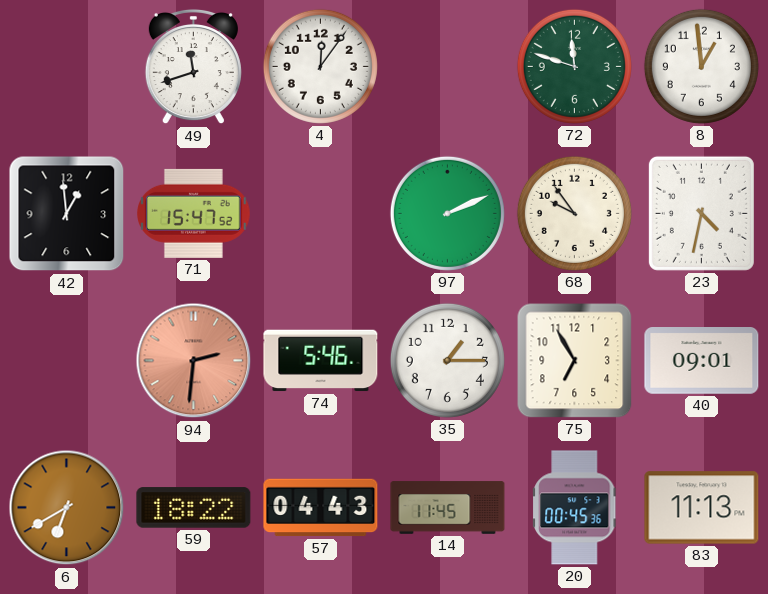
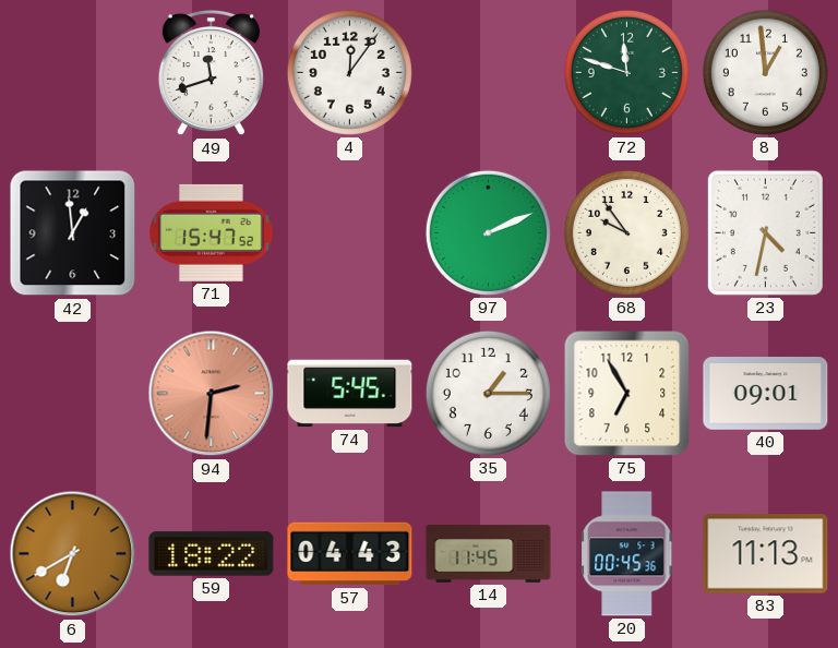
74: 5:46 -> 5:45
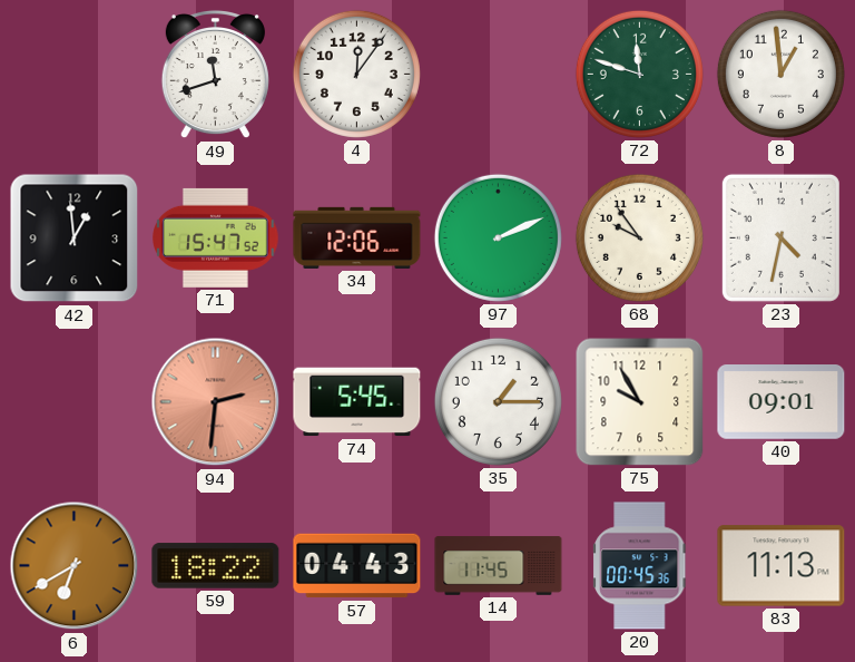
34: none -> 12:06
75: 6:55 -> 9:55
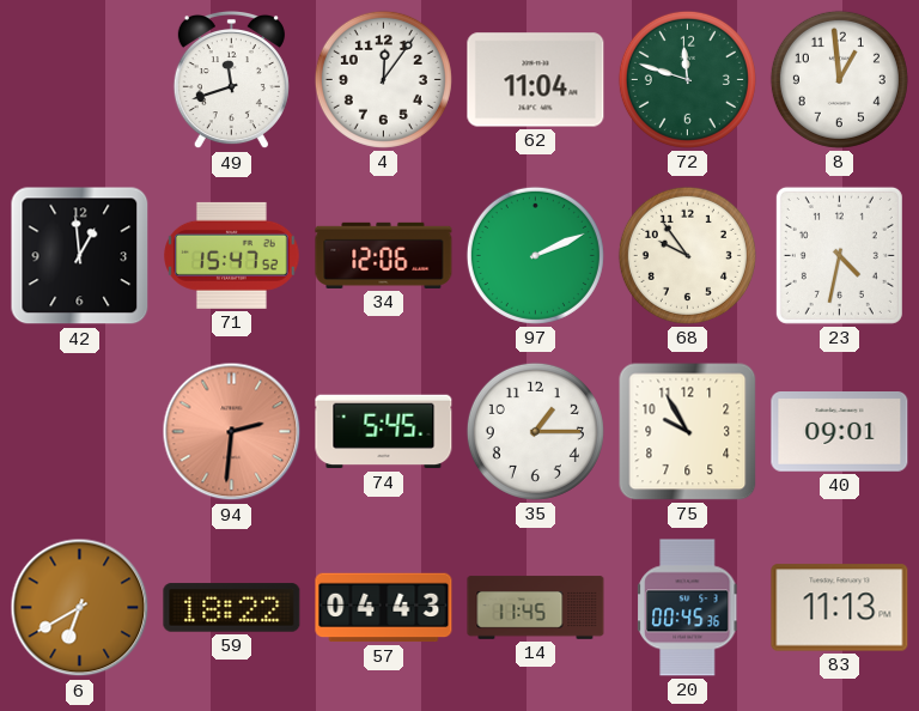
62: none -> 11:04
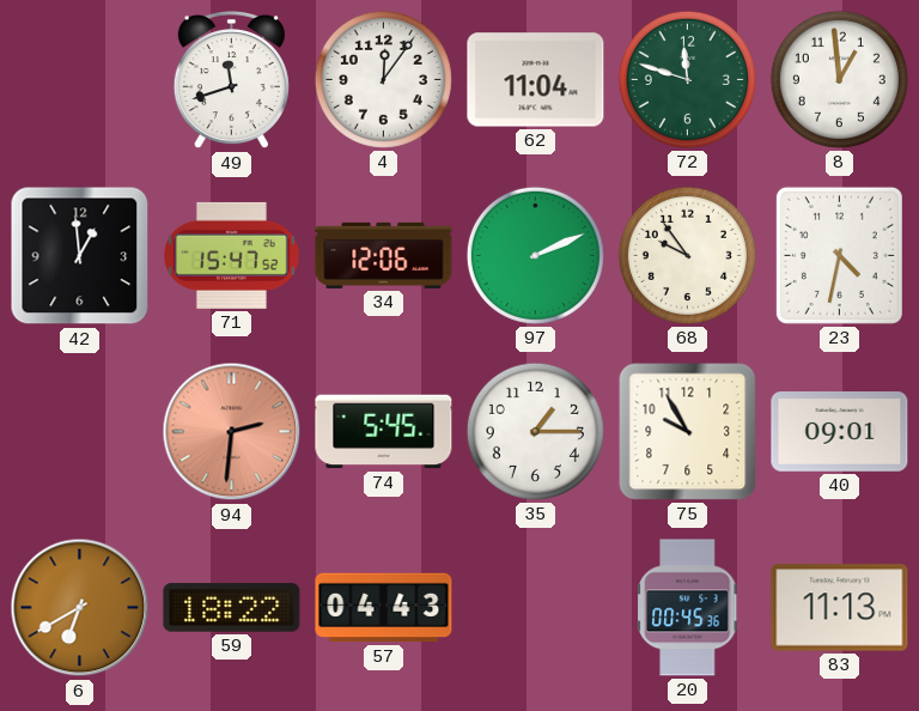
14: 11:45 -> none
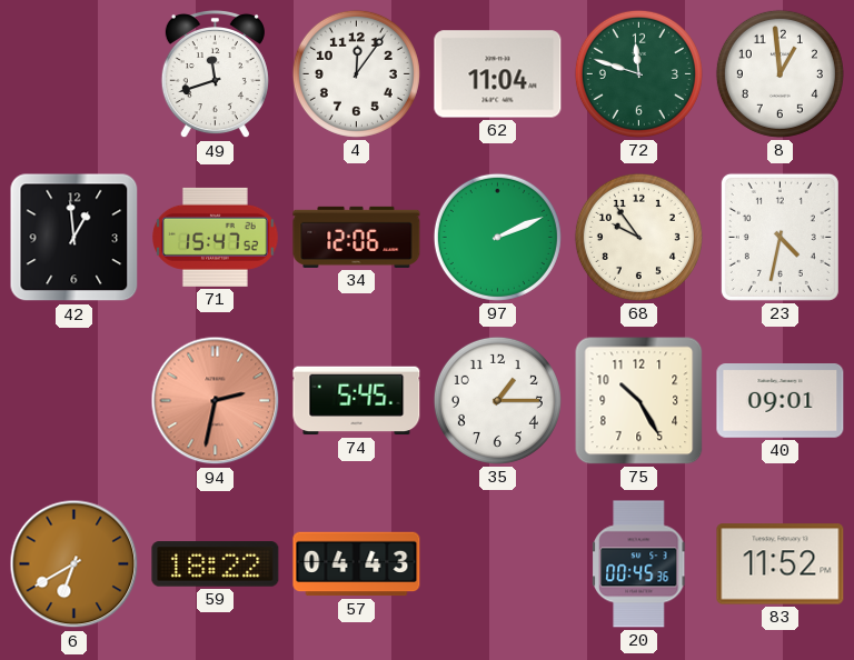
94: 2:31 -> 2:32
75: 9:55 -> 10:25
83: 11:13 -> 11:52
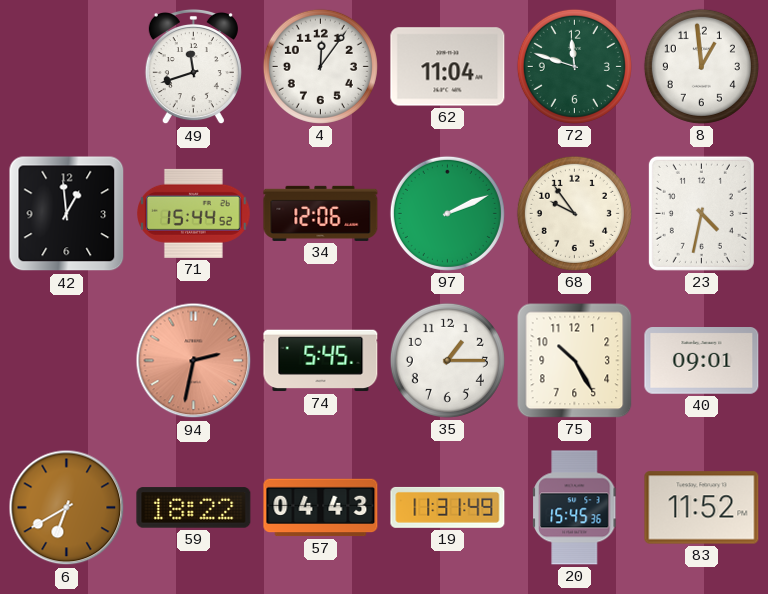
71: 15:47 -> 15:44
19: none -> 11:31
20: 00:45 -> 15:45
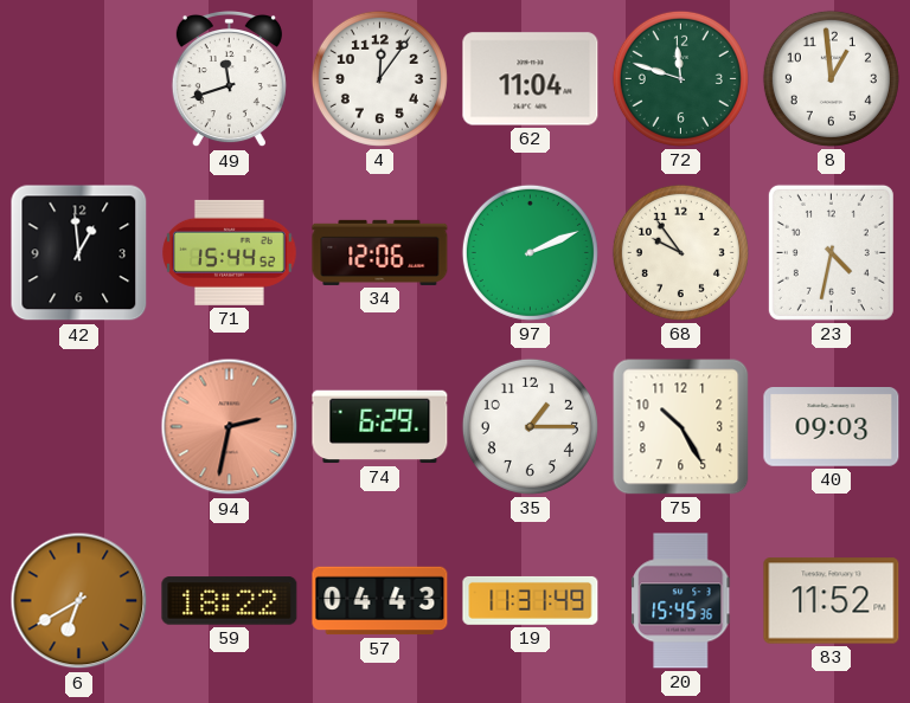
74: 5:45 -> 6:29
40: 09:01 -> 09:03
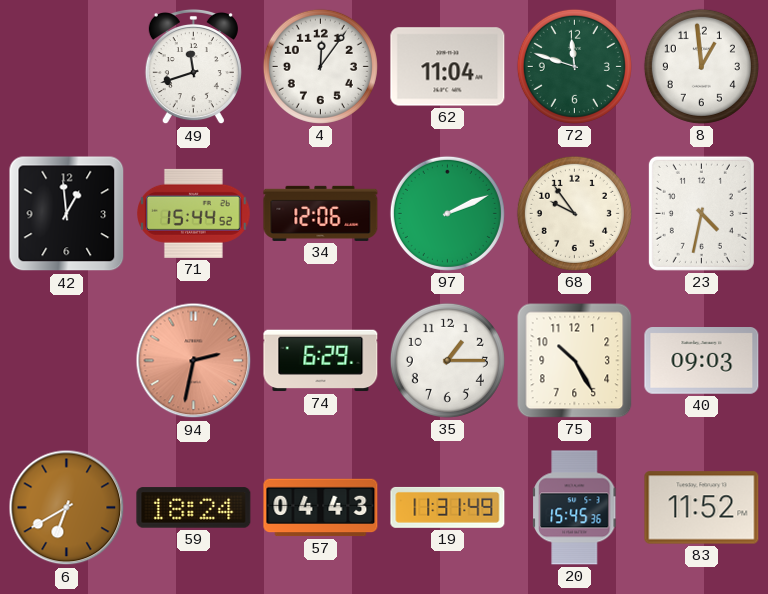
59: 18:22 -> 18:24
